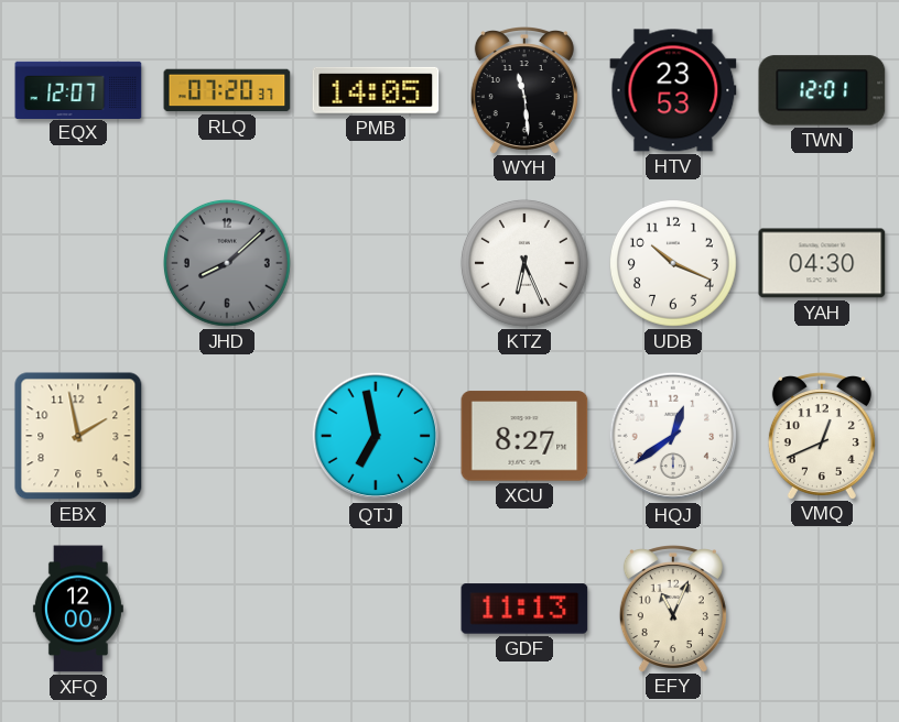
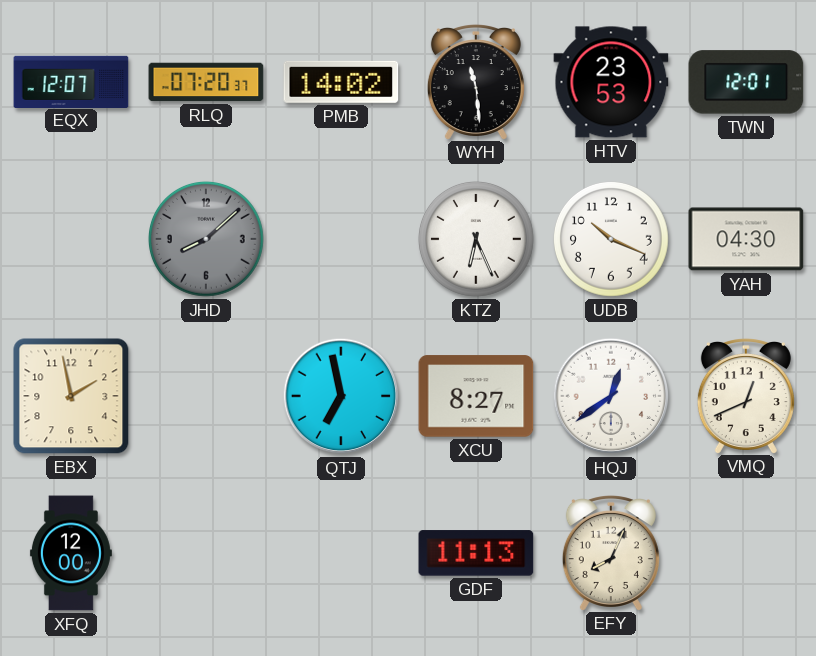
PMB: 14:05 -> 14:02
EFY: 11:04 -> 8:04
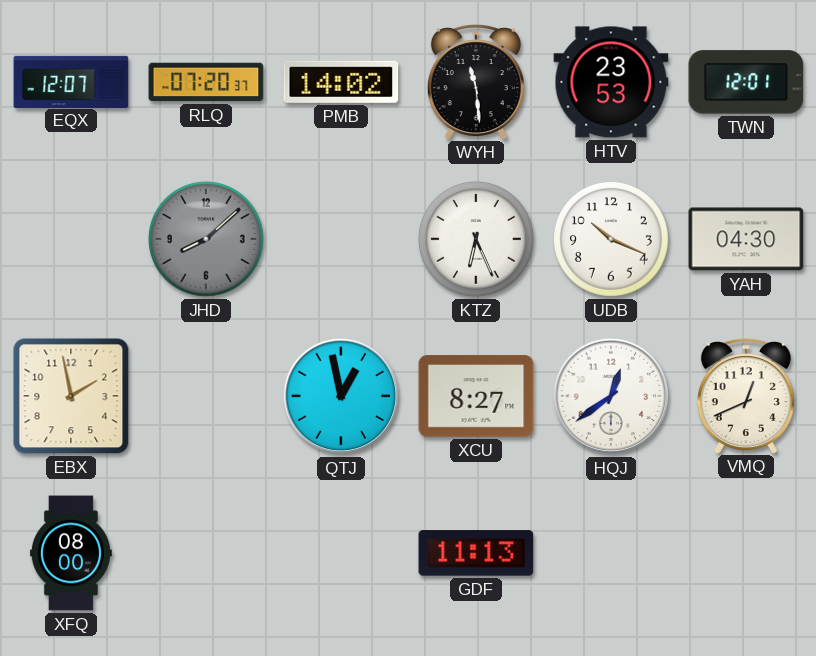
QTJ: 6:58 -> 12:58
XFQ: 12:00 -> 08:00
EFY: 8:04 -> none
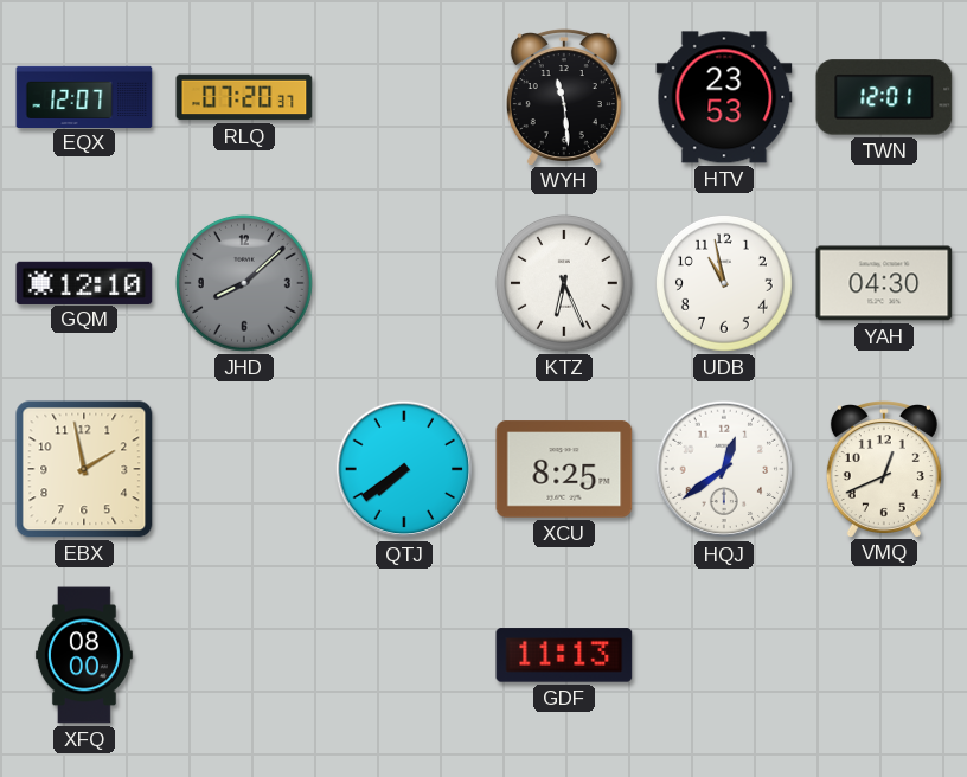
PMB: 14:02 -> none
GQM: none -> 12:10
UDB: 10:19 -> 10:58
QTJ: 12:58 -> 7:39
XCU: 8:27 -> 8:25
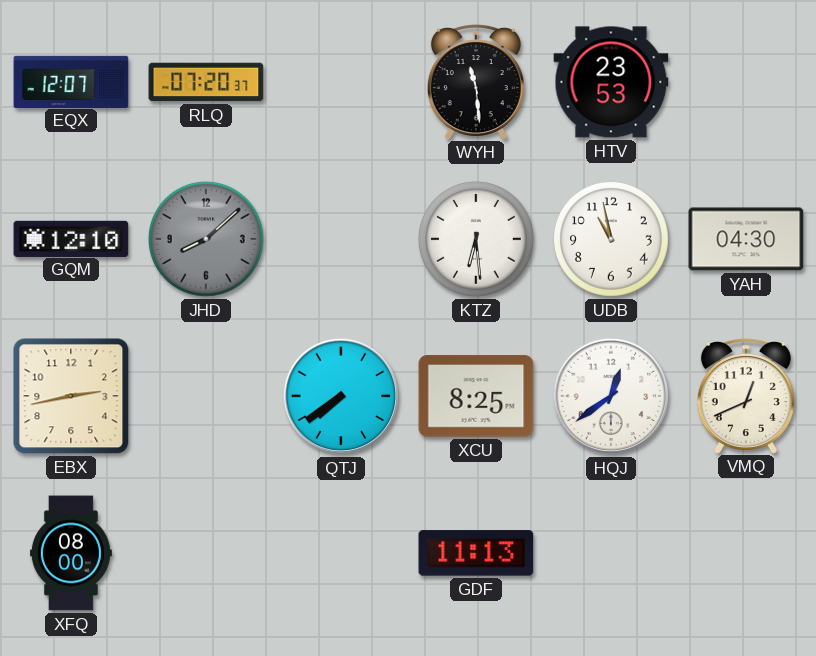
TWN: 12:01 -> none
KTZ: 6:26 -> 6:29
EBX: 1:58 -> 2:43
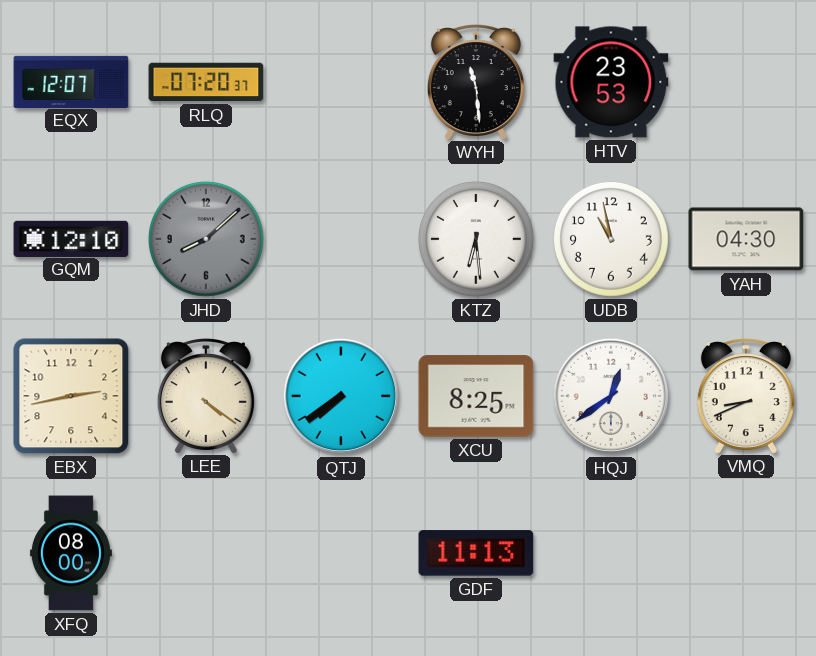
LEE: none -> 4:21
VMQ: 12:41 -> 8:41
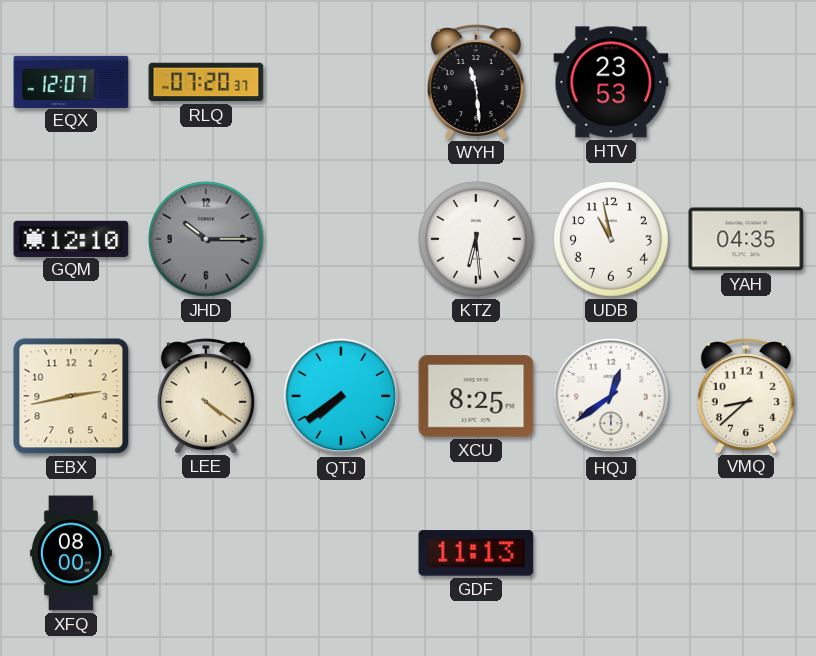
JHD: 8:08 -> 10:15
YAH: 04:30 -> 04:35
VMQ: 8:41 -> 8:38
